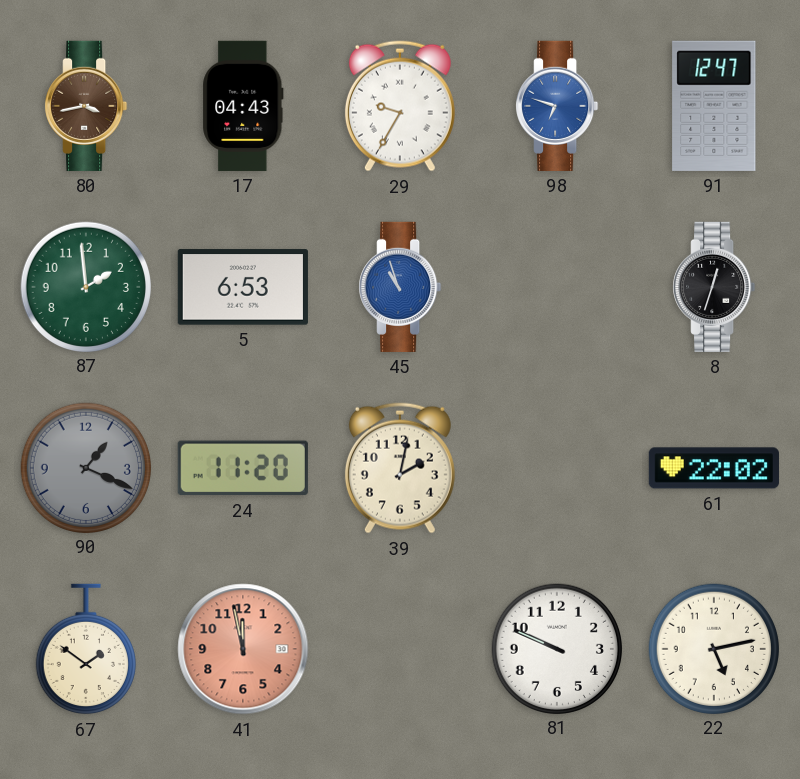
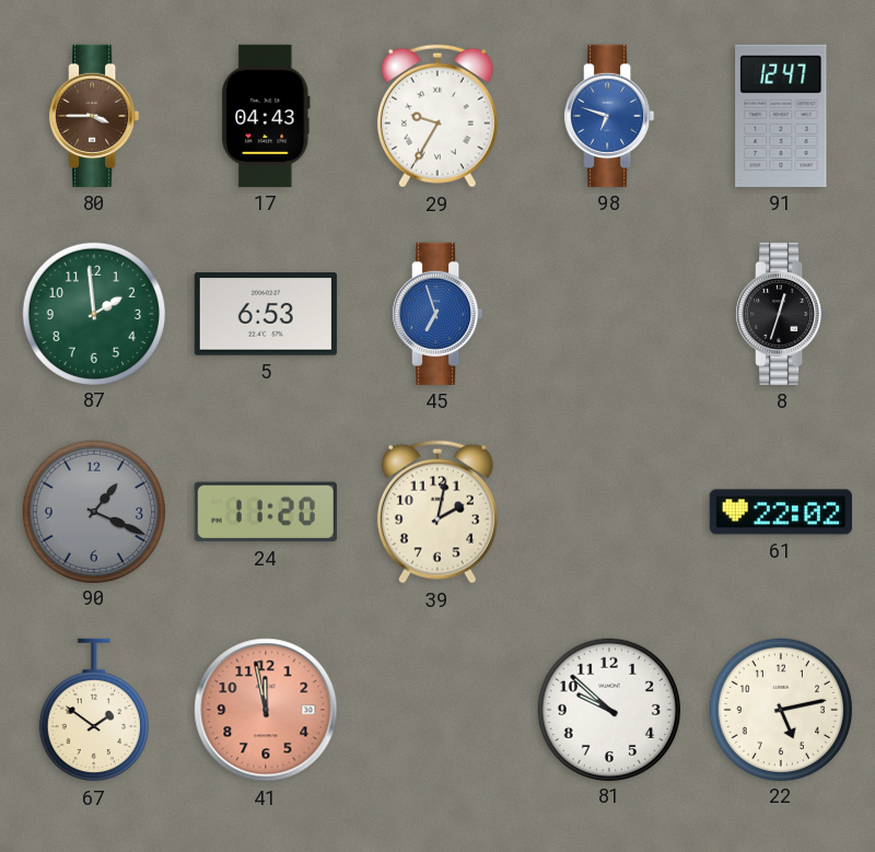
80: 3:43 -> 3:45
45: 10:57 -> 6:57
81: 9:49 -> 9:52
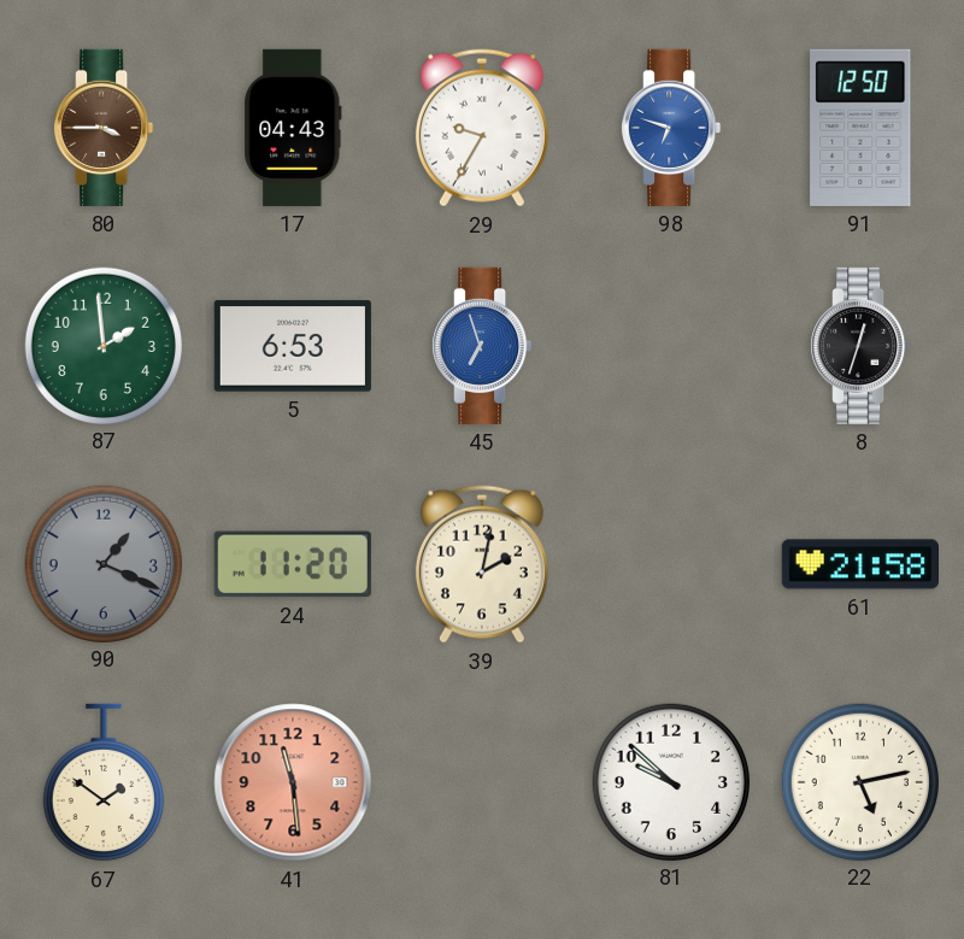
91: 12:47 -> 12:50
61: 22:02 -> 21:58
41: 11:58 -> 11:29
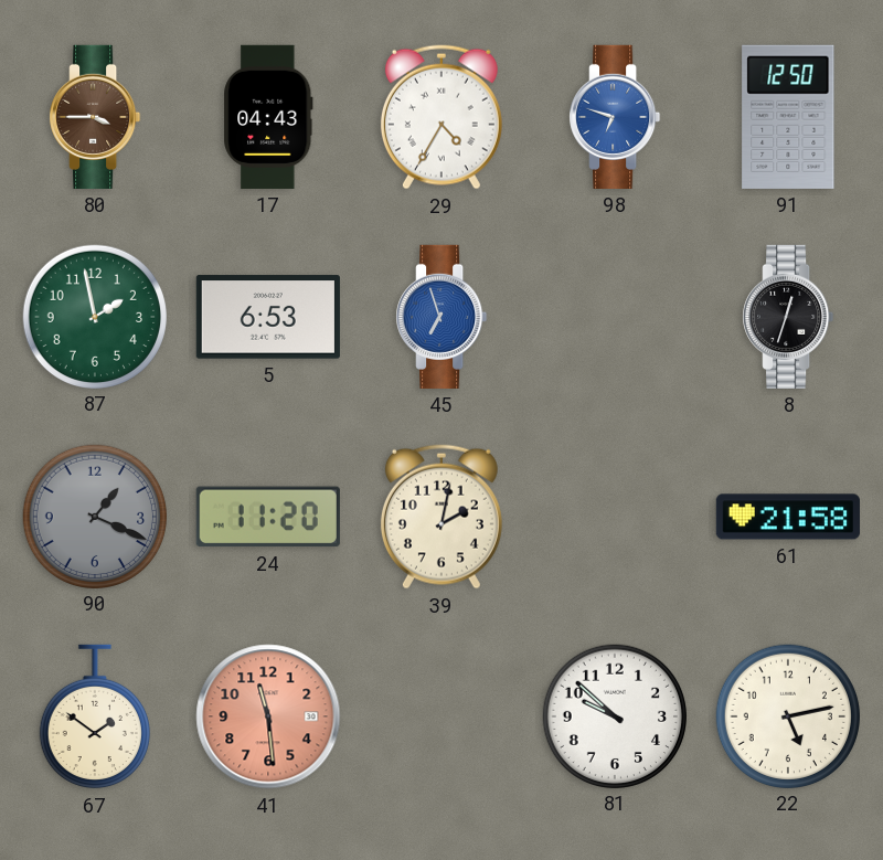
29: 9:35 -> 4:35
87: 1:59 -> 1:58
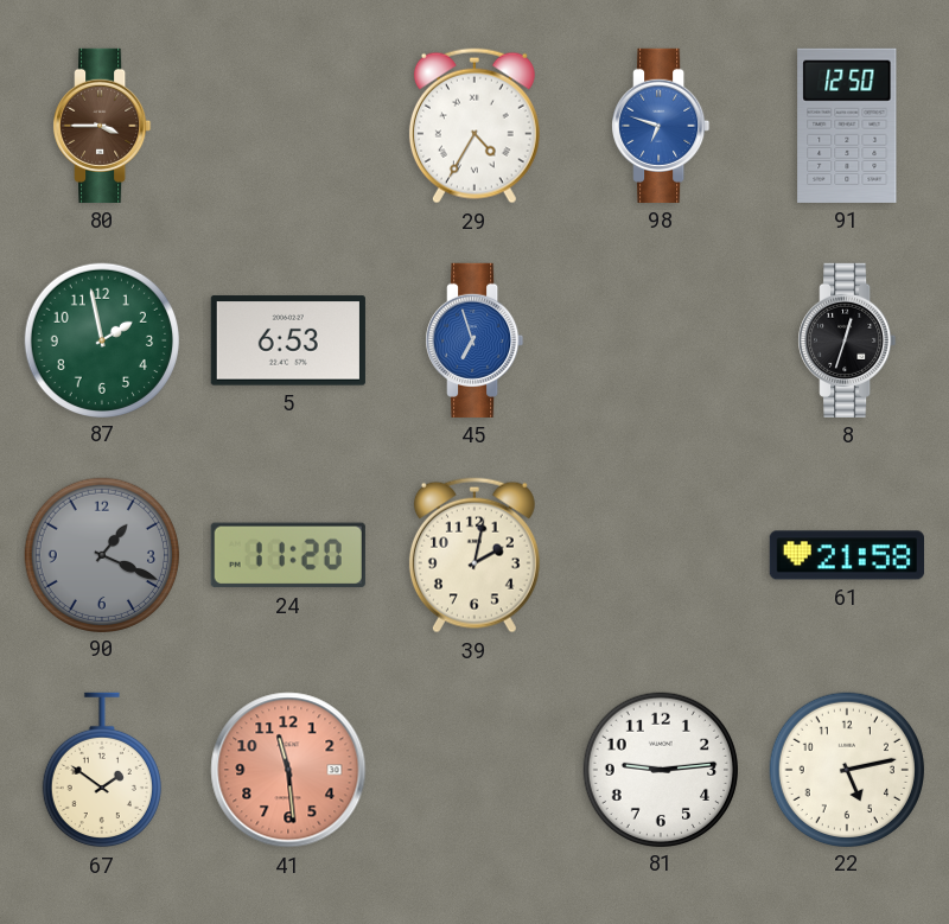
17: 04:43 -> none
81: 9:52 -> 9:14
